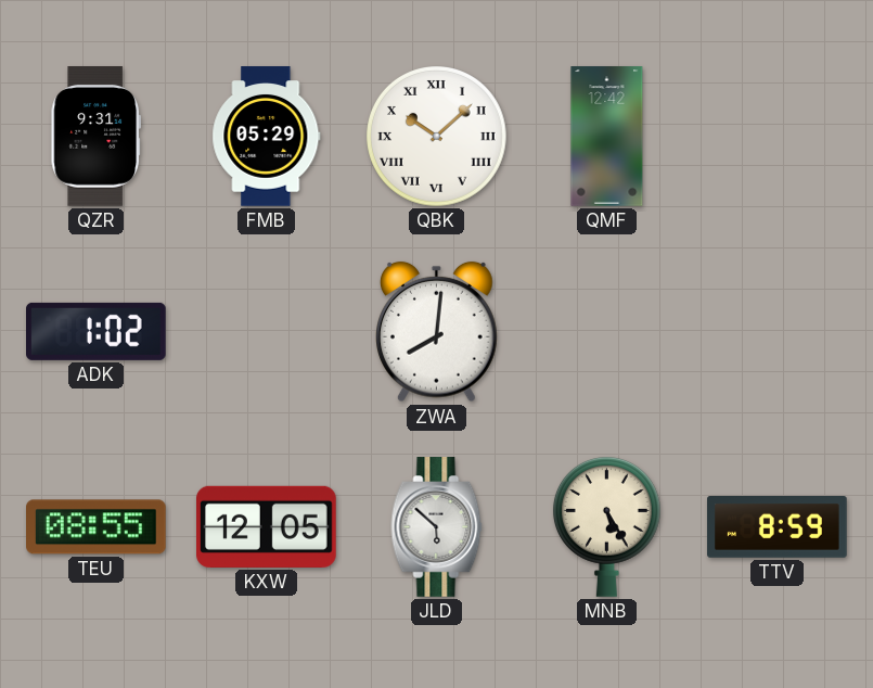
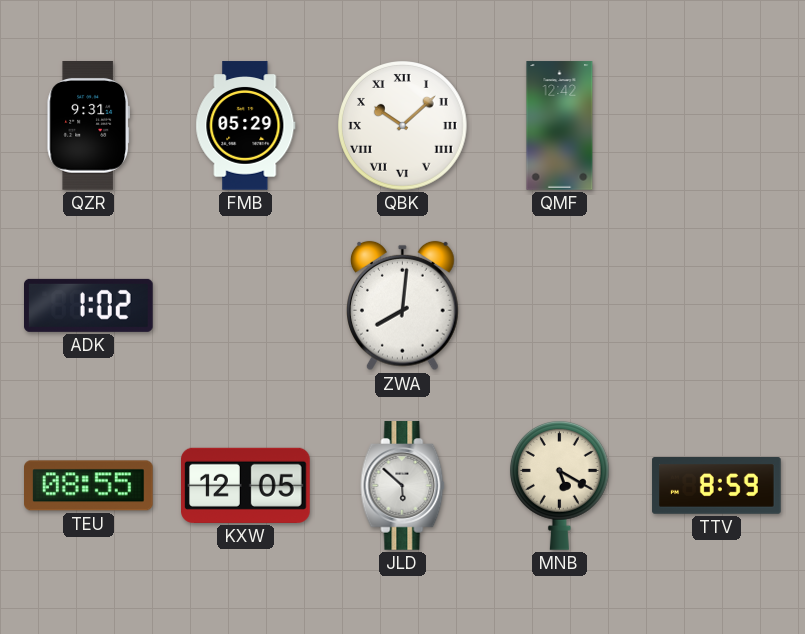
MNB: 5:25 -> 5:20
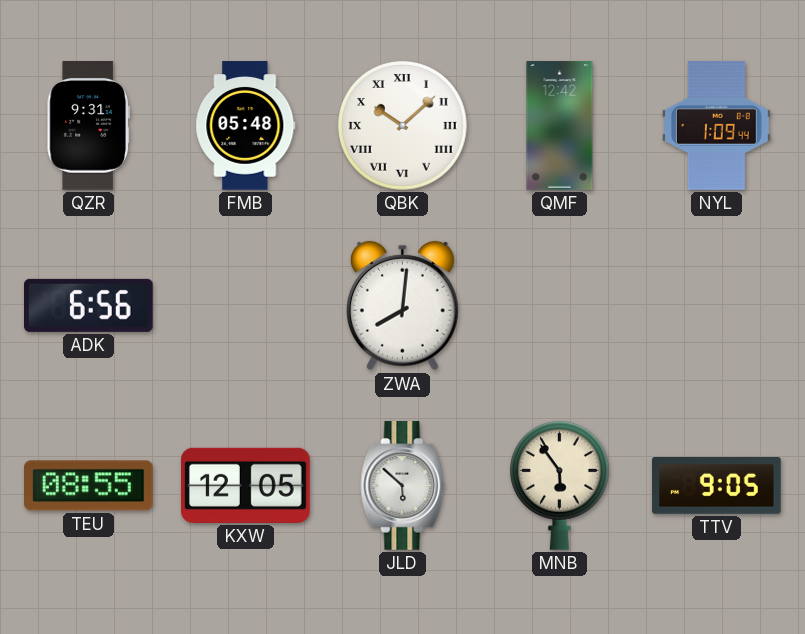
FMB: 05:29 -> 05:48
NYL: none -> 1:09
ADK: 1:02 -> 6:56
MNB: 5:20 -> 5:54
TTV: 8:59 -> 9:05
